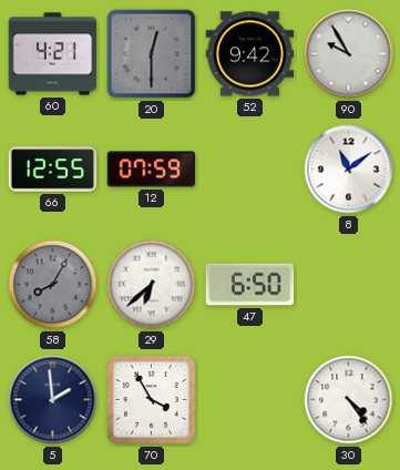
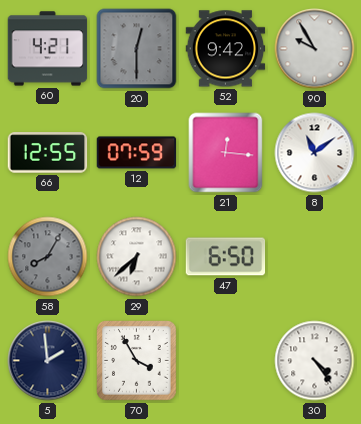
21: none -> 12:16
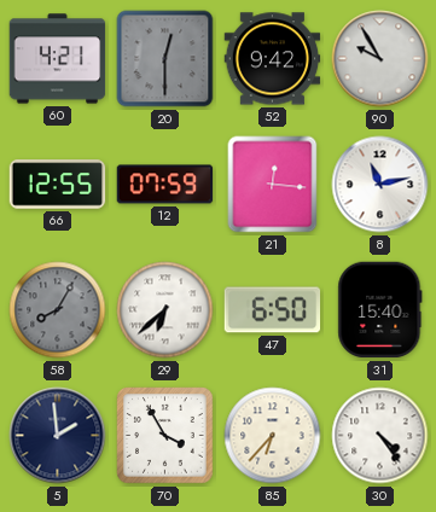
8: 11:09 -> 11:13
31: none -> 15:40
85: none -> 6:37
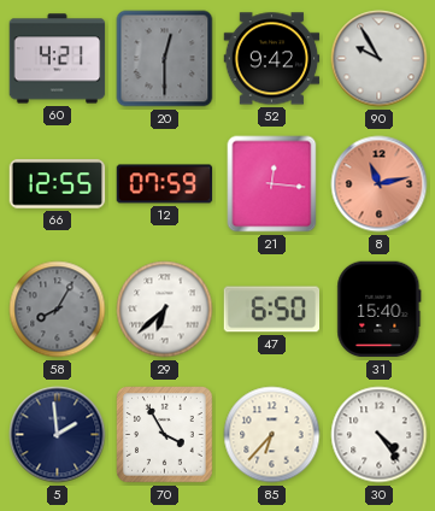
8 dial: white -> salmon
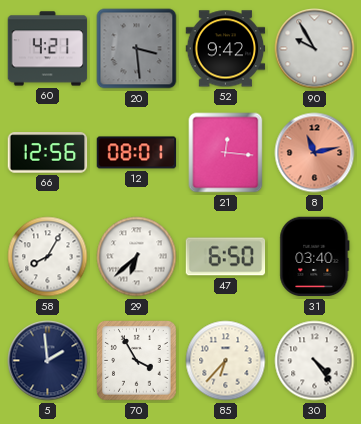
20: 12:30 -> 3:29
66: 12:55 -> 12:56
12: 07:59 -> 08:01
58 dial: grey -> white
31: 15:40 -> 03:40
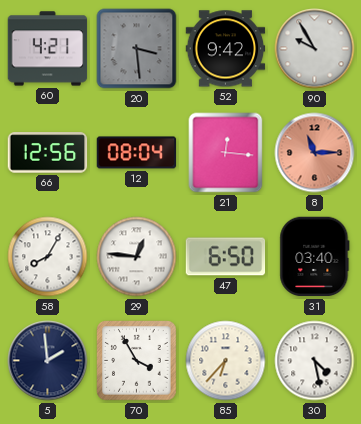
12: 08:01 -> 08:04
8: 11:13 -> 11:15
29: 6:38 -> 12:46
30: 4:24 -> 4:28
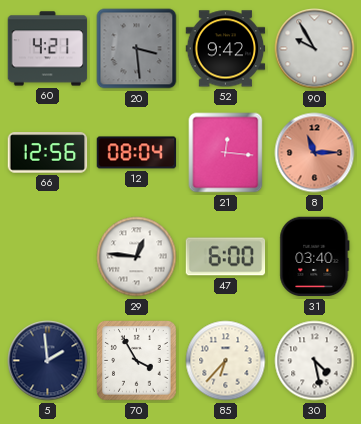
58: 8:05 -> none
47: 6:50 -> 6:00
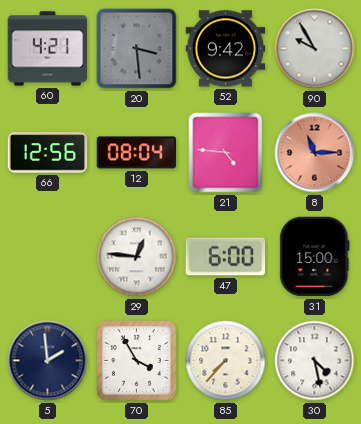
21: 12:16 -> 4:46
31: 03:40 -> 15:00
85: 6:37 -> 7:37
